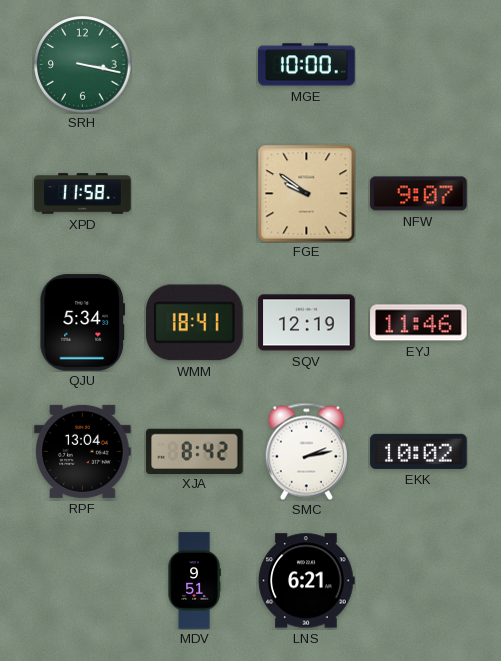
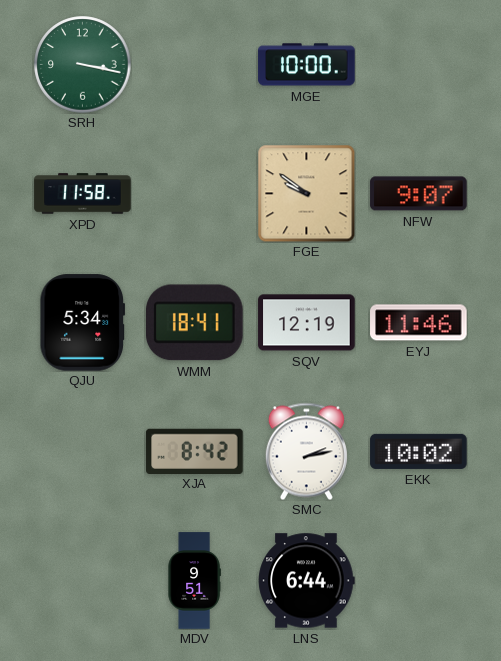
RPF: 13:04 -> none
LNS: 6:21 -> 6:44
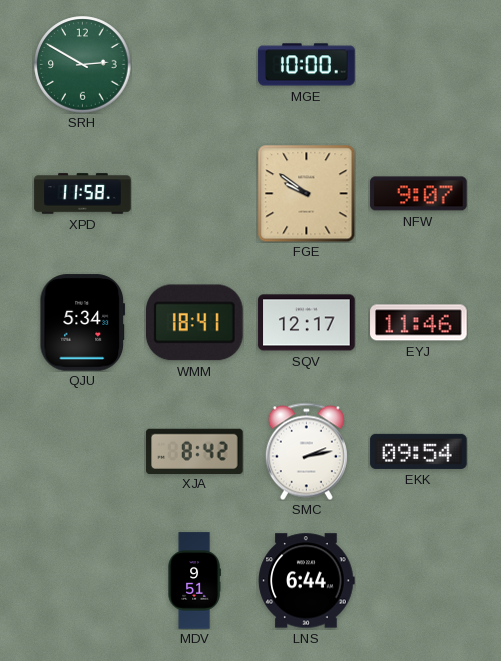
SRH: 3:17 -> 2:50
SQV: 12:19 -> 12:17
EKK: 10:02 -> 09:54
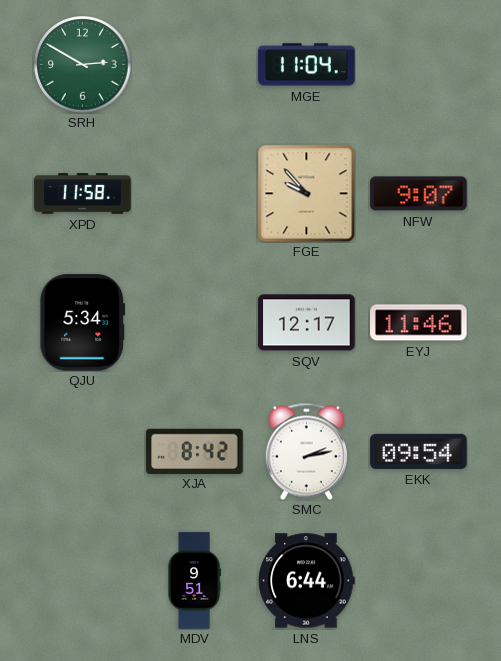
MGE: 10:00 -> 11:04
FGE: 9:51 -> 9:53
WMM: 18:41 -> none
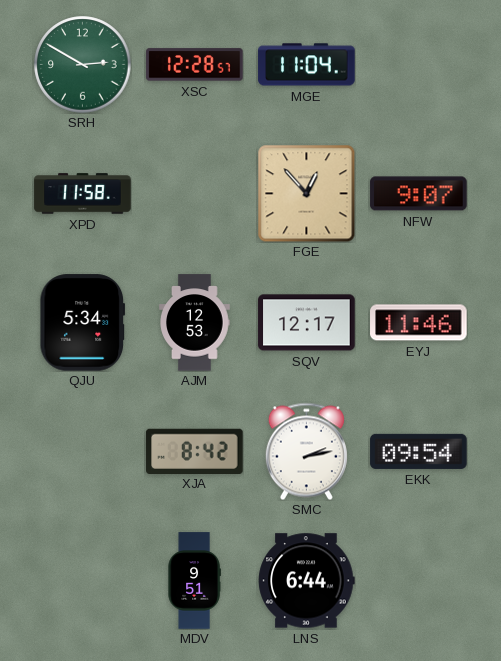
XSC: none -> 12:28
FGE: 9:53 -> 12:53
AJM: none -> 12:53
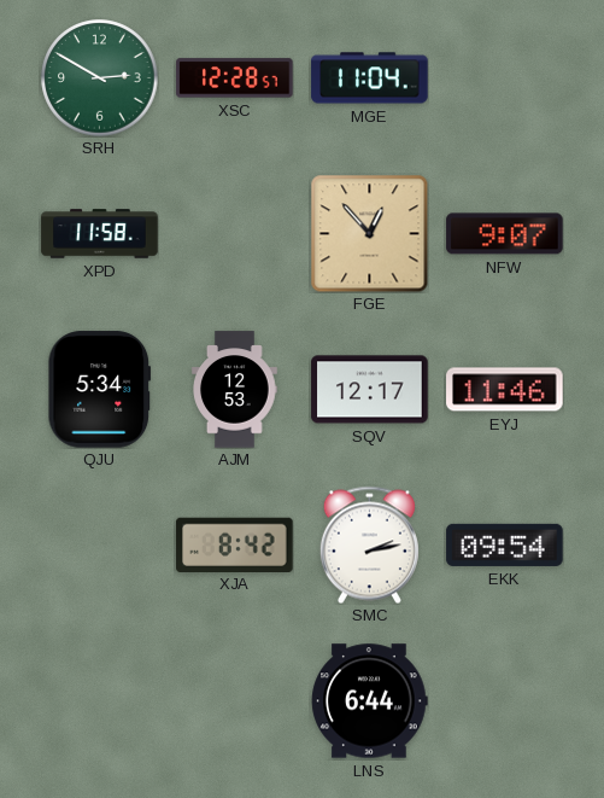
MDV: 9:51 -> none
